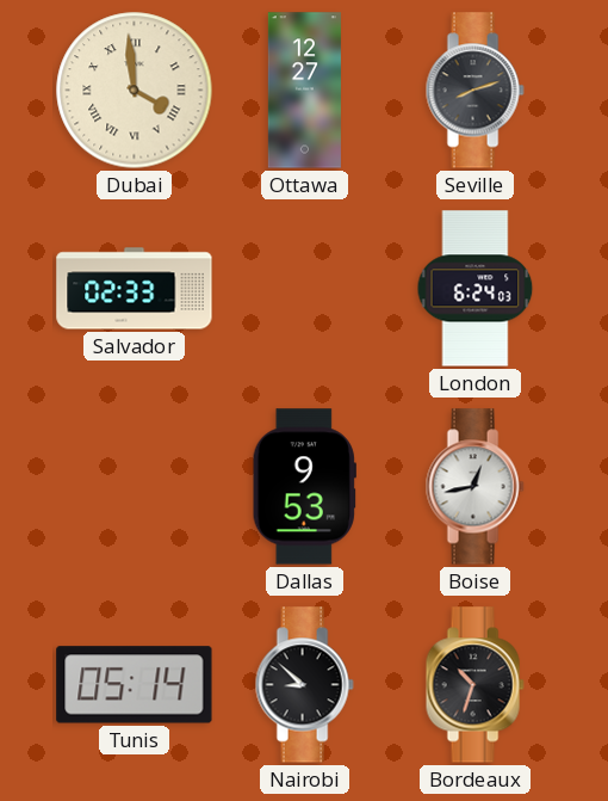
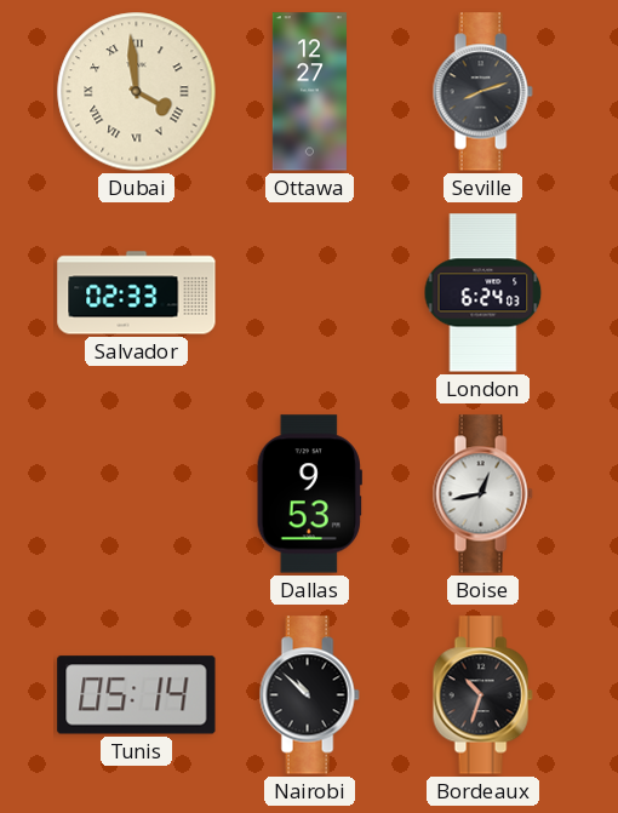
Nairobi: 8:52 -> 10:52
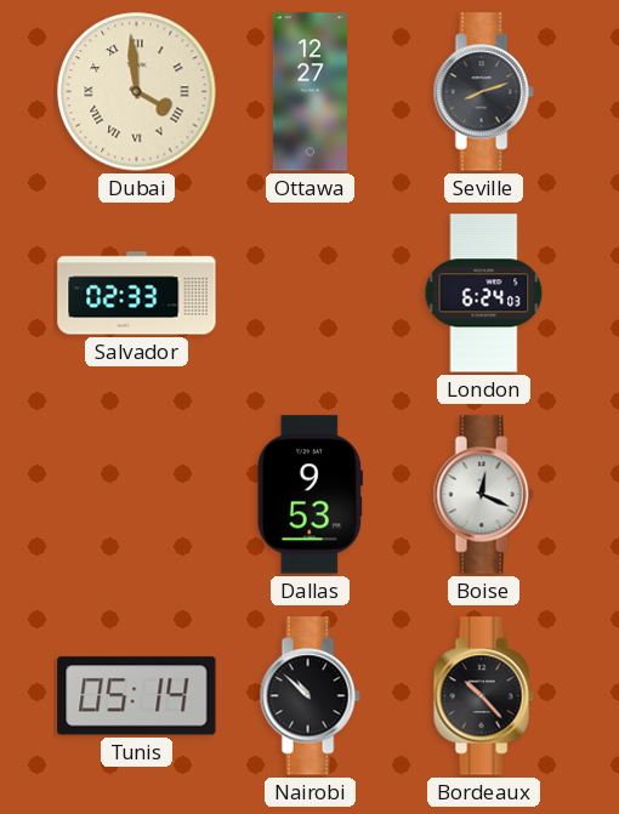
Boise: 12:43 -> 12:19
Bordeaux: 10:33 -> 10:23
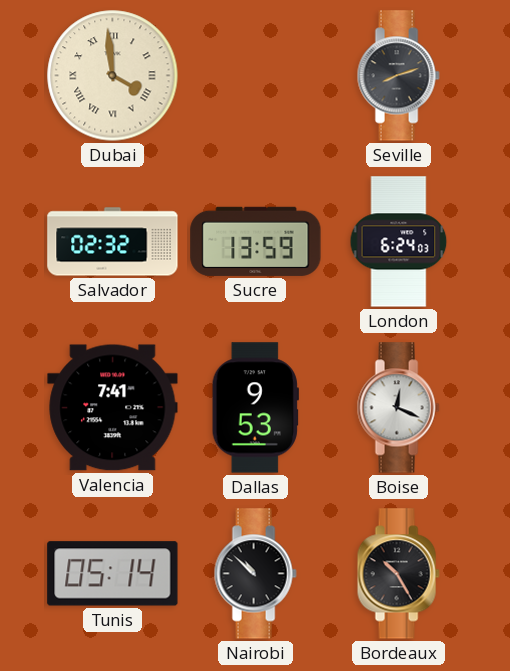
Ottawa: 12:27 -> none
Salvador: 02:33 -> 02:32
Sucre: none -> 13:59
Valencia: none -> 7:41
Bordeaux: 10:23 -> 10:25
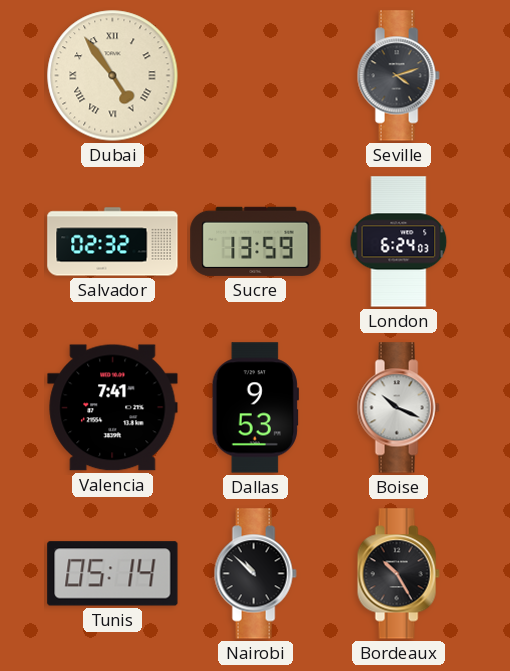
Dubai: 3:59 -> 4:54
Seville: 8:12 -> 4:12
Boise: 12:19 -> 10:19
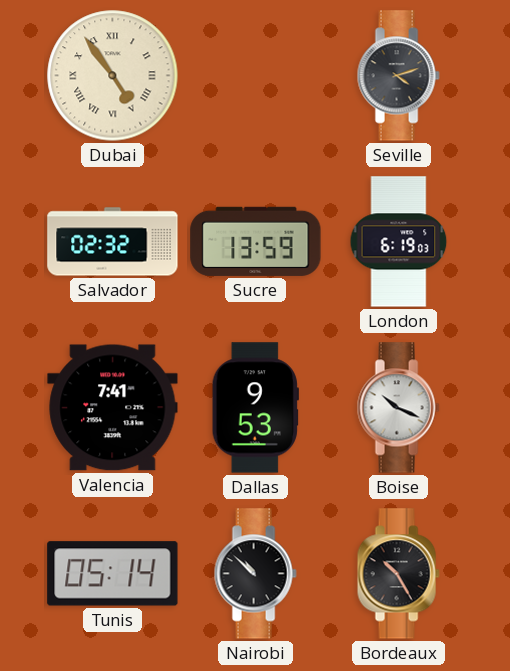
London: 6:24 -> 6:19
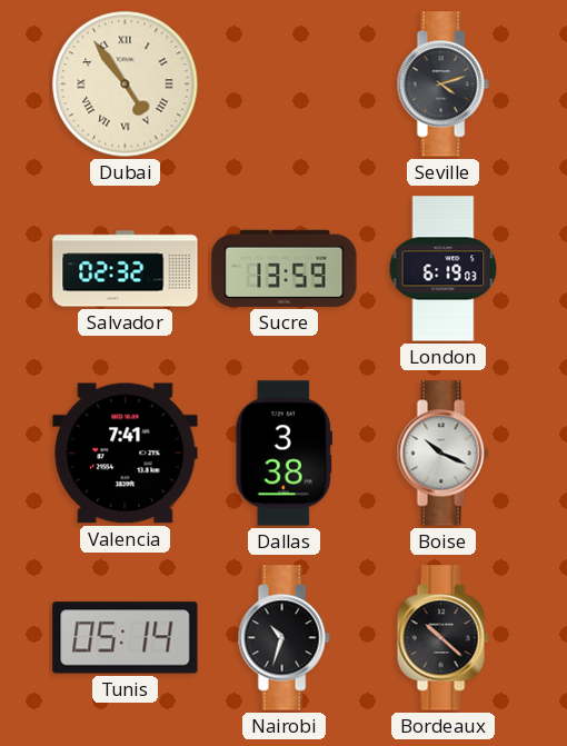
Dallas: 9:53 -> 3:38
Nairobi: 10:52 -> 10:33
Bordeaux: 10:25 -> 10:22
